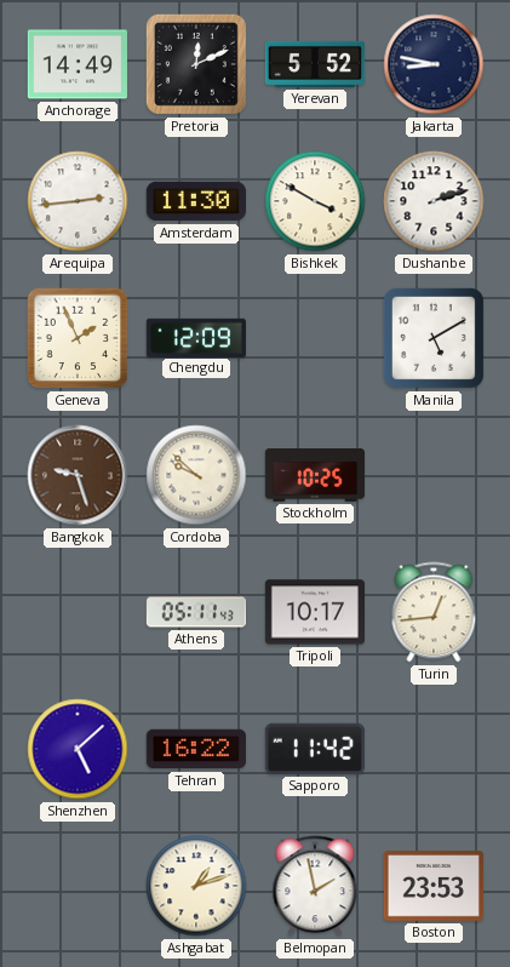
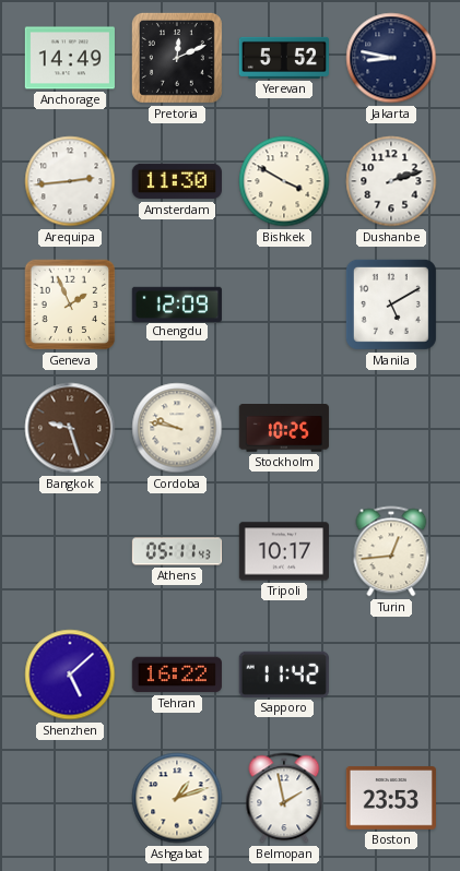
Cordoba: 9:52 -> 9:47
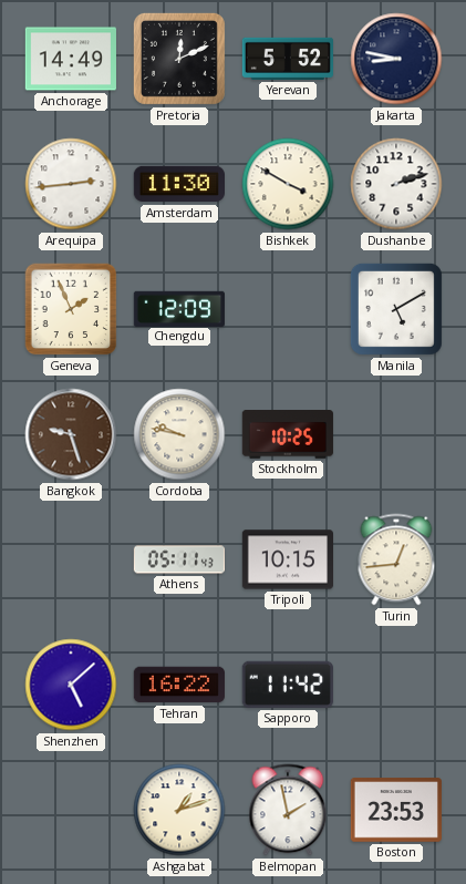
Tripoli: 10:17 -> 10:15
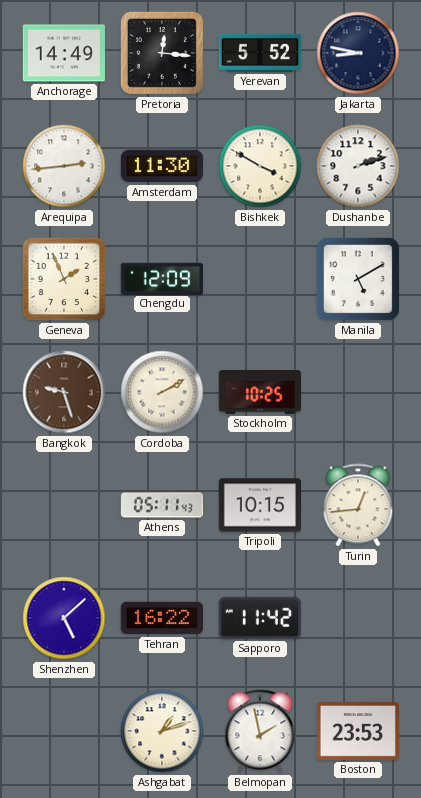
Pretoria: 12:11 -> 12:16
Cordoba: 9:47 -> 2:10
